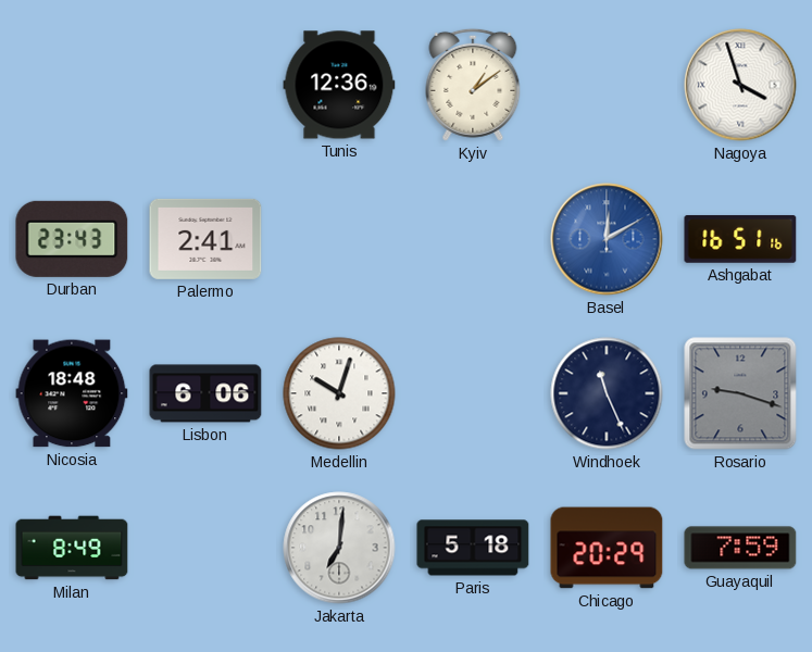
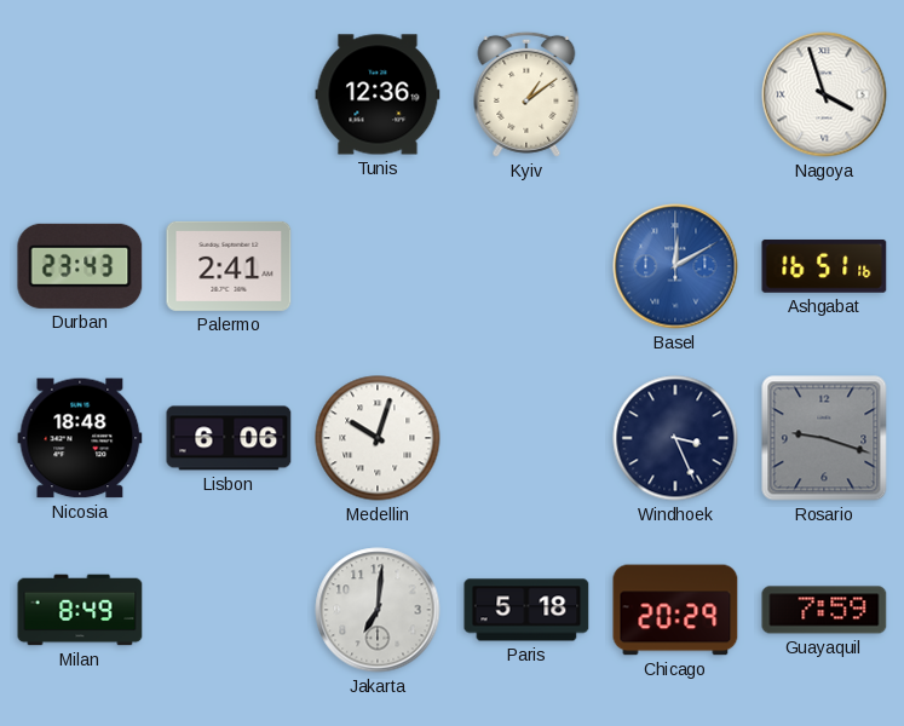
Windhoek: 11:26 -> 3:26
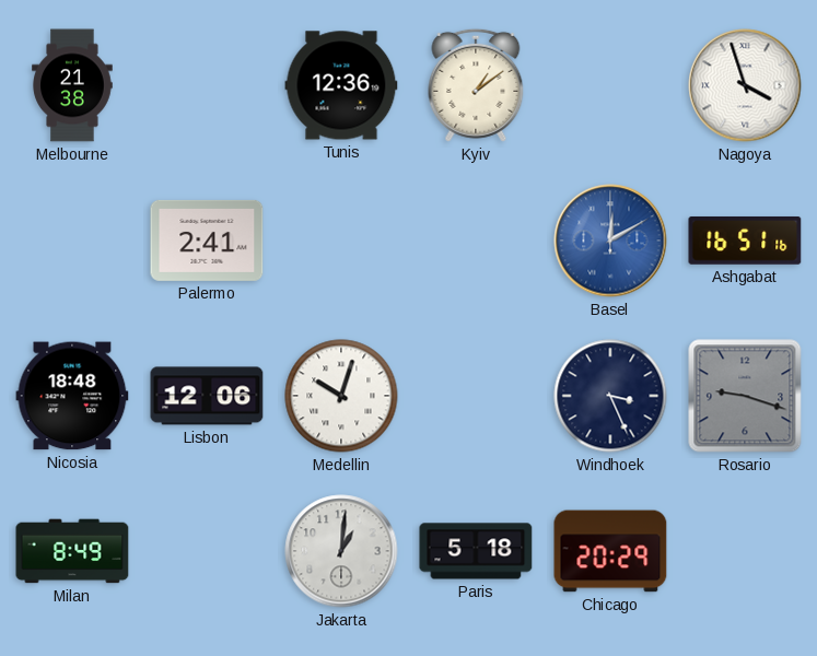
Melbourne: none -> 21:38
Durban: 23:43 -> none
Lisbon: 6:06 -> 12:06
Jakarta: 7:01 -> 1:01
Guayaquil: 7:59 -> none
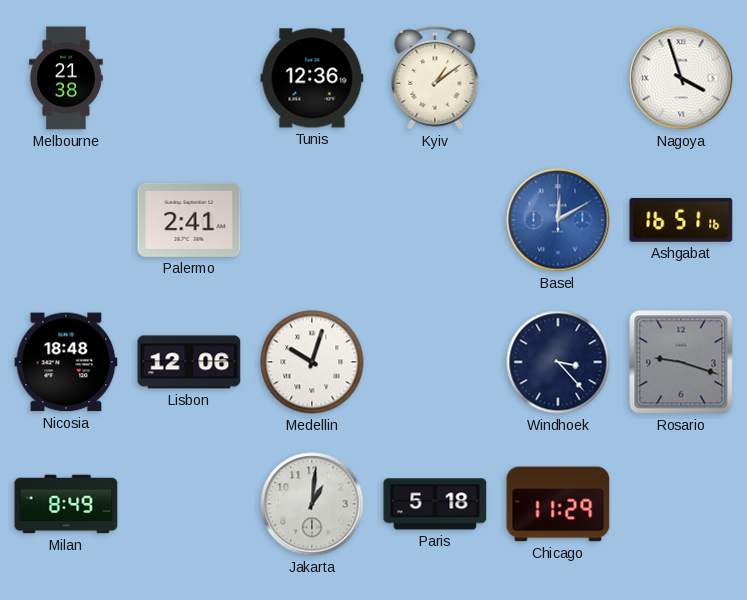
Windhoek: 3:26 -> 3:23
Chicago: 20:29 -> 11:29
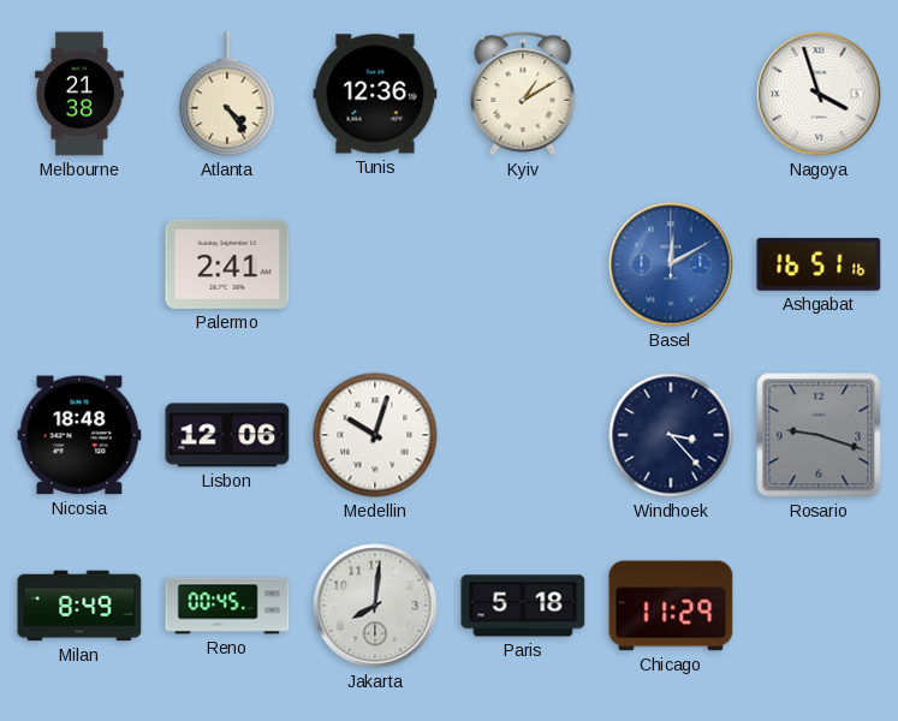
Atlanta: none -> 4:24
Kyiv: 1:09 -> 1:10
Reno: none -> 00:45
Jakarta: 1:01 -> 8:01
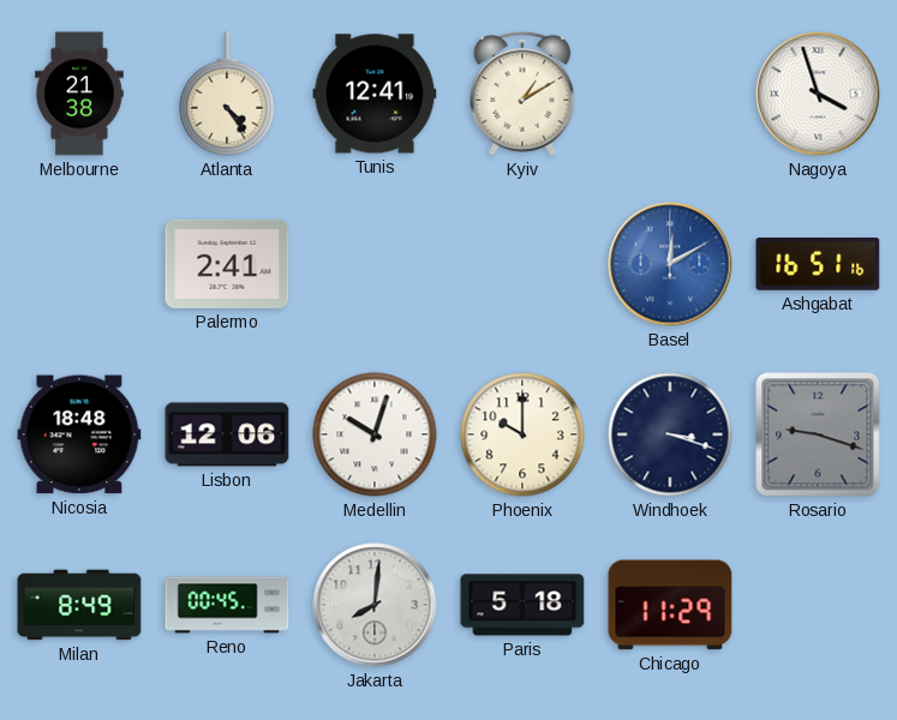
Tunis: 12:36 -> 12:41
Phoenix: none -> 10:00
Windhoek: 3:23 -> 3:18
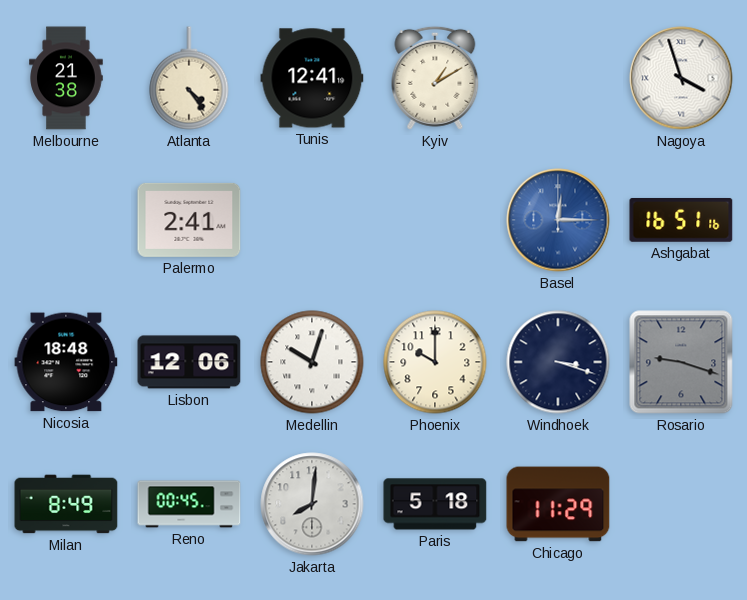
Basel: 12:10 -> 12:15
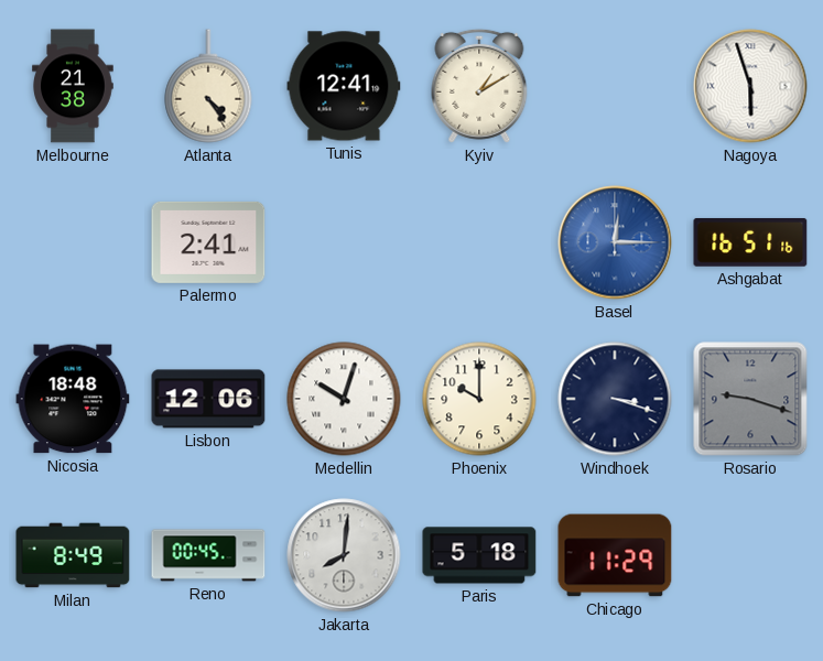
Nagoya: 3:57 -> 5:57
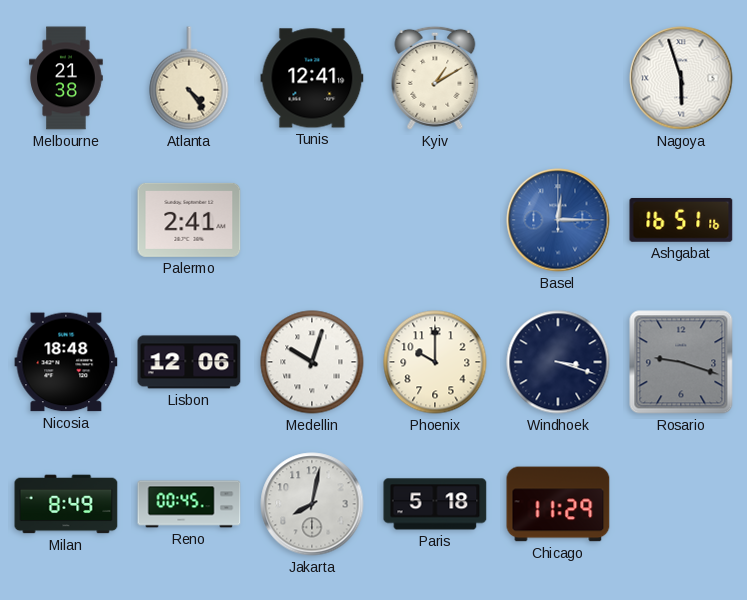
Jakarta: 8:01 -> 8:02
